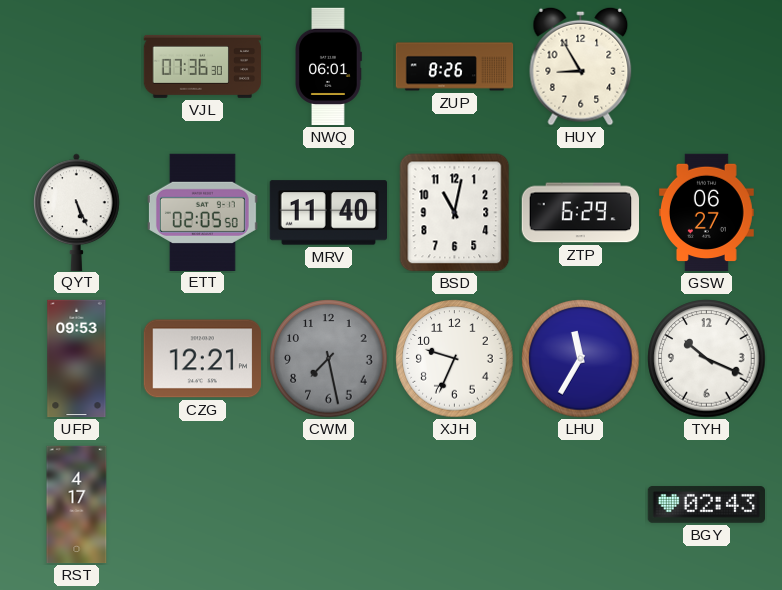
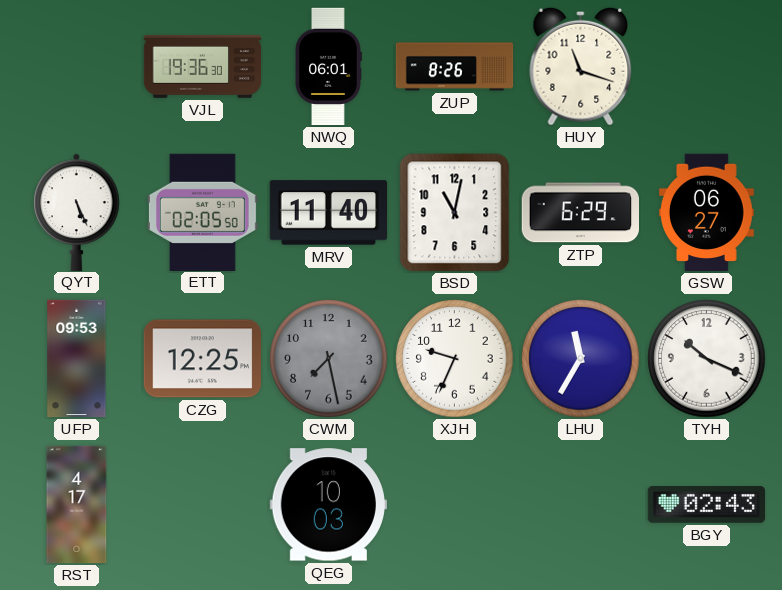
VJL: 07:36 -> 19:36
HUY: 8:55 -> 11:18
CZG: 12:21 -> 12:25
QEG: none -> 10:03
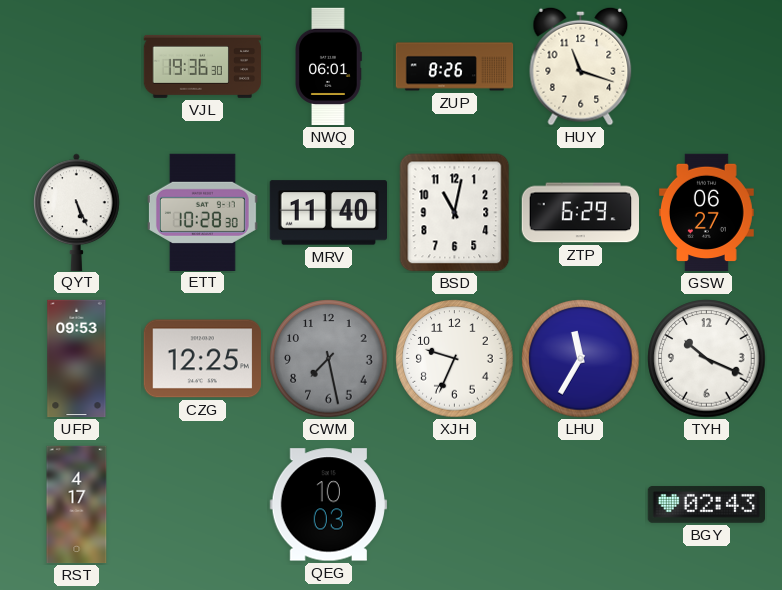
ETT: 02:05 -> 10:28
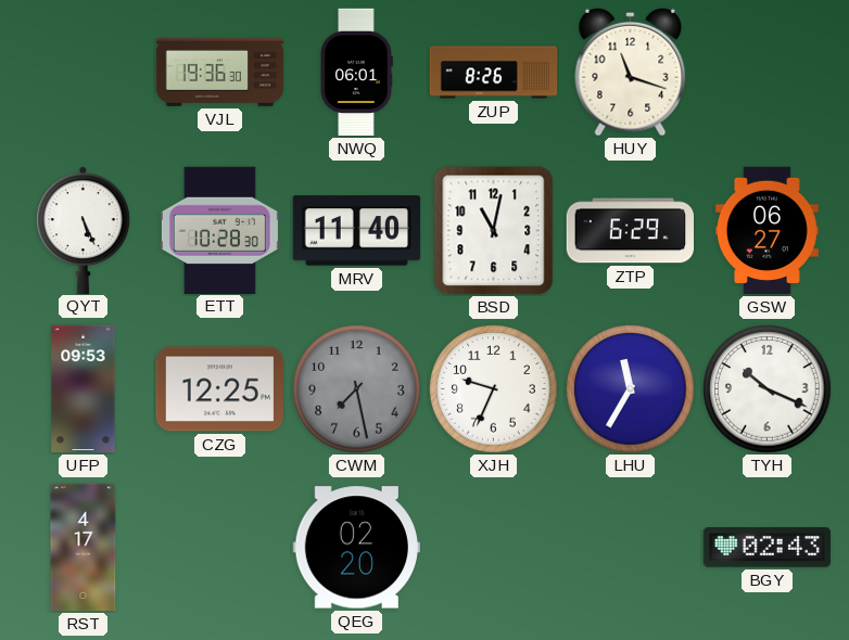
QEG: 10:03 -> 02:20
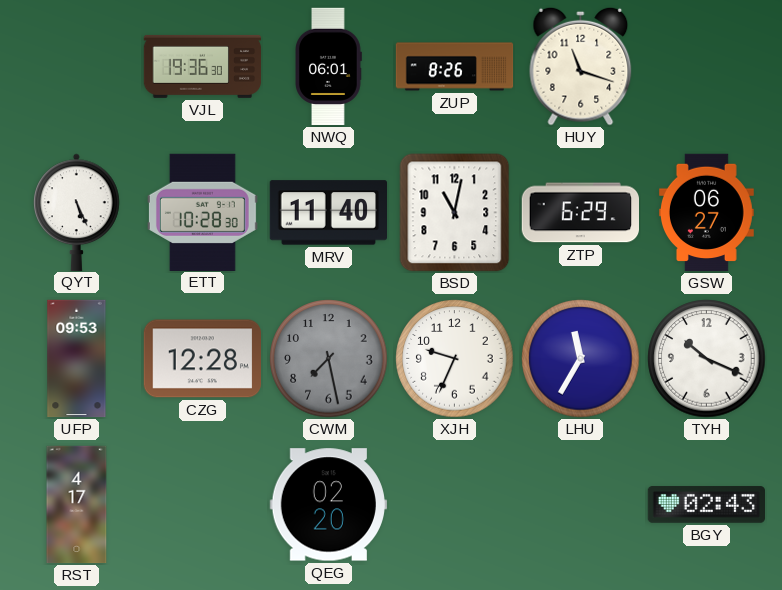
CZG: 12:25 -> 12:28
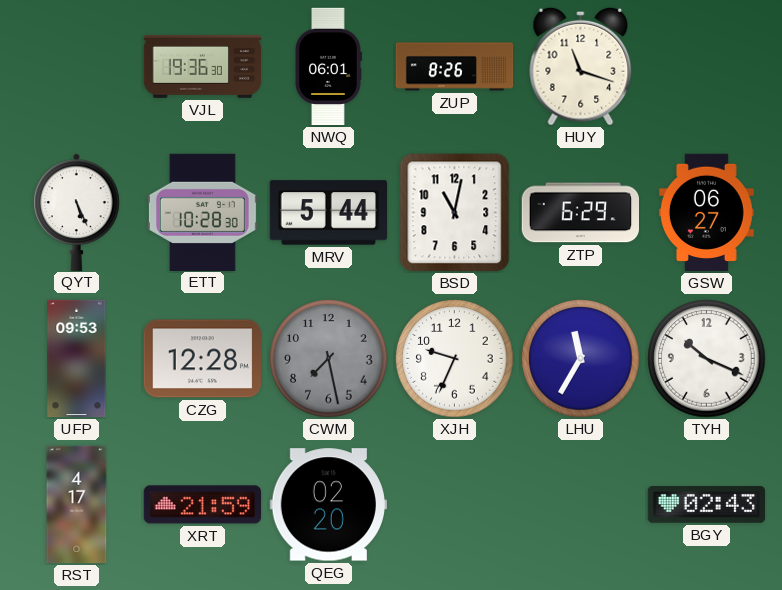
MRV: 11:40 -> 5:44
XRT: none -> 21:59
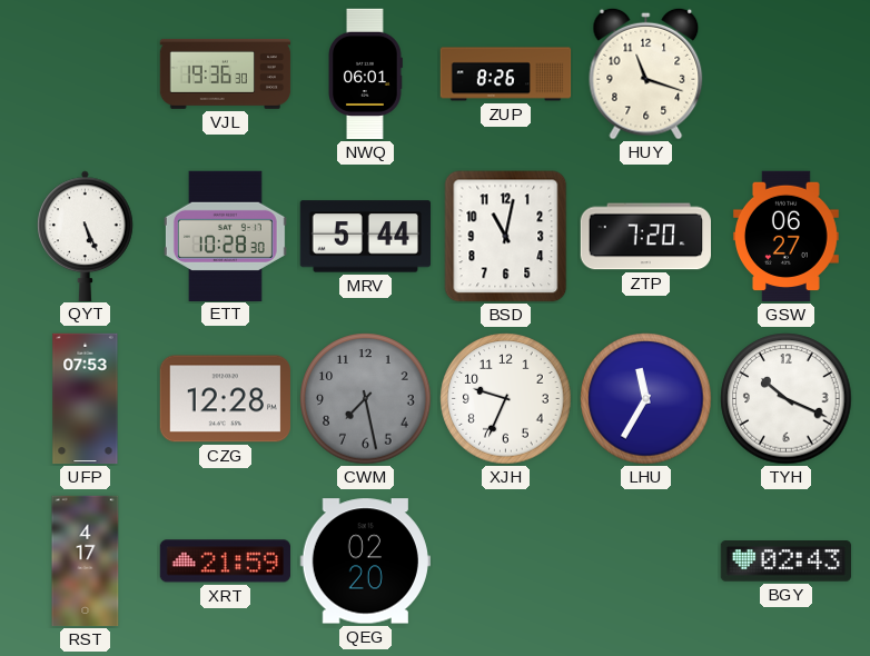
ZTP: 6:29 -> 7:20
UFP: 09:53 -> 07:53
